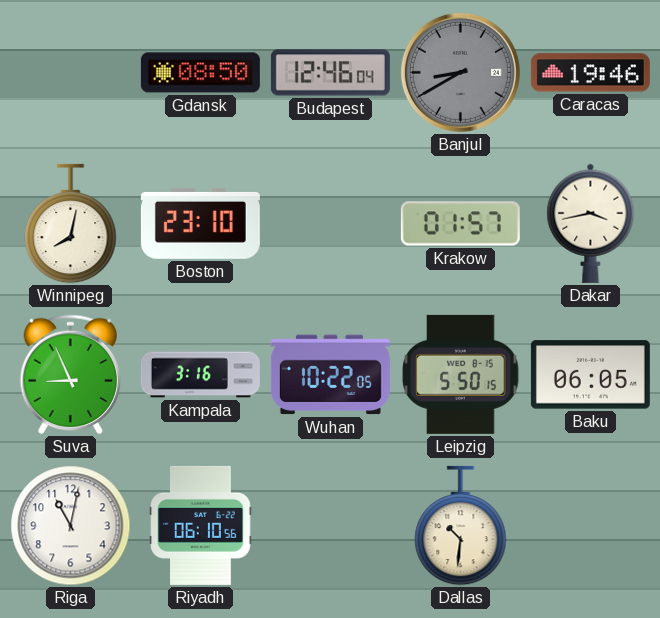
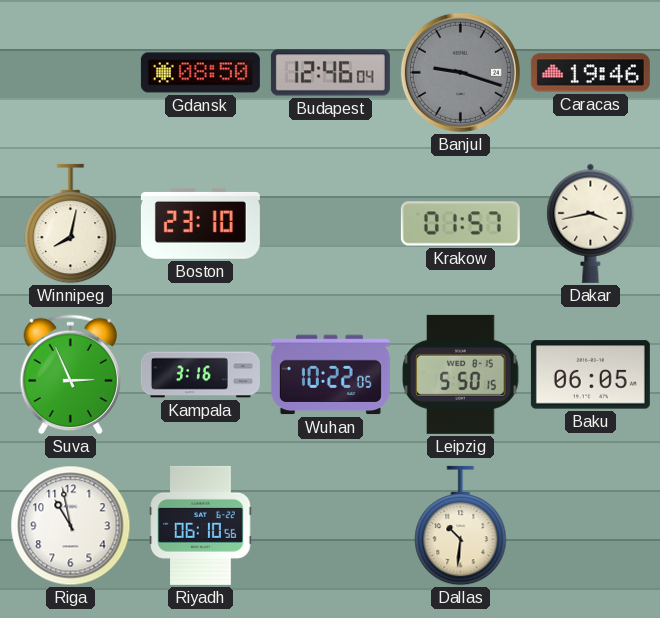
Banjul: 8:40 -> 9:18
Suva: 8:56 -> 2:56
Riga: 11:02 -> 10:58
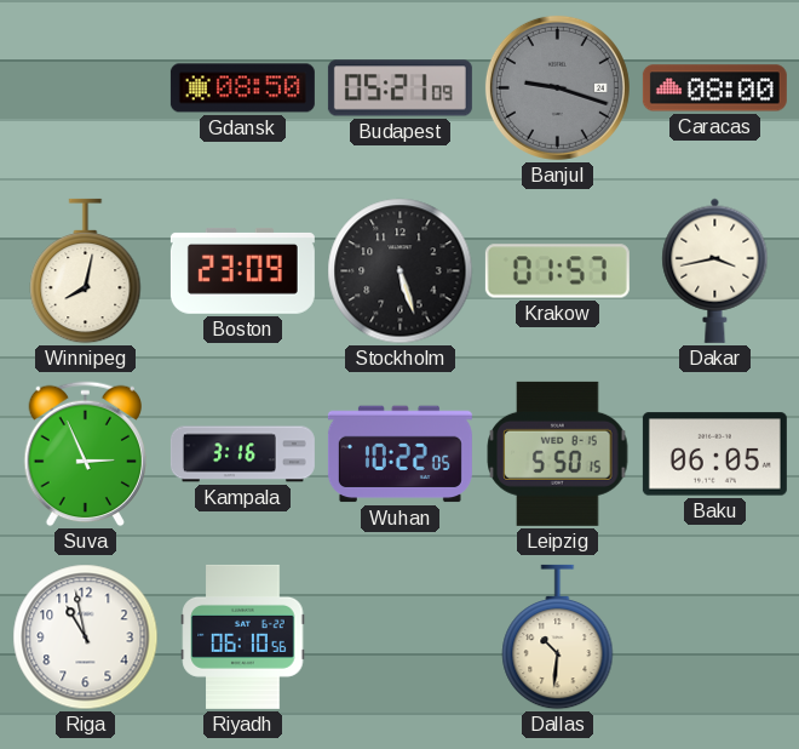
Budapest: 12:46 -> 05:21
Caracas: 19:46 -> 08:00
Boston: 23:10 -> 23:09
Stockholm: none -> 5:27
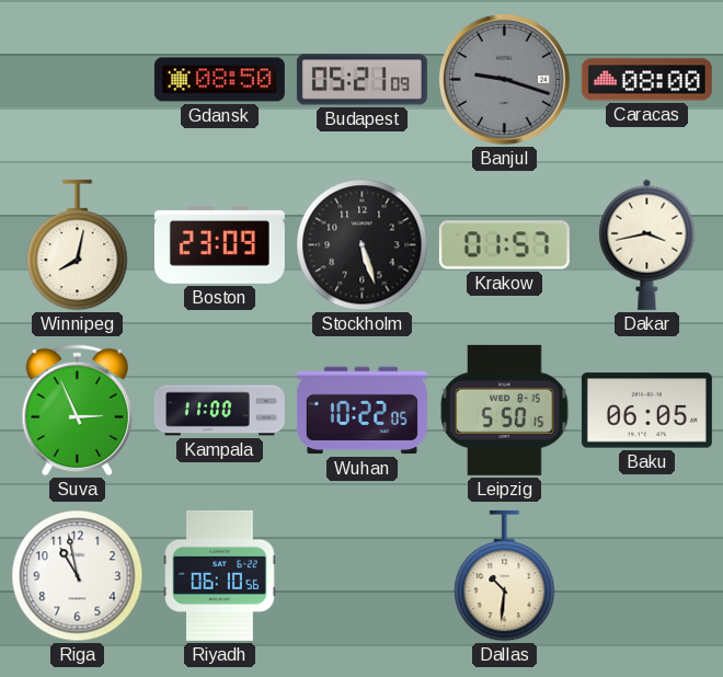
Kampala: 3:16 -> 11:00
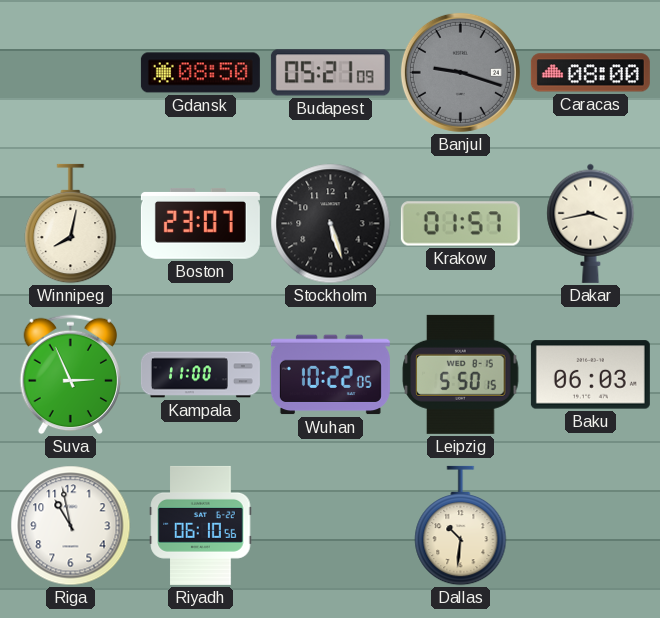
Boston: 23:09 -> 23:07
Baku: 06:05 -> 06:03
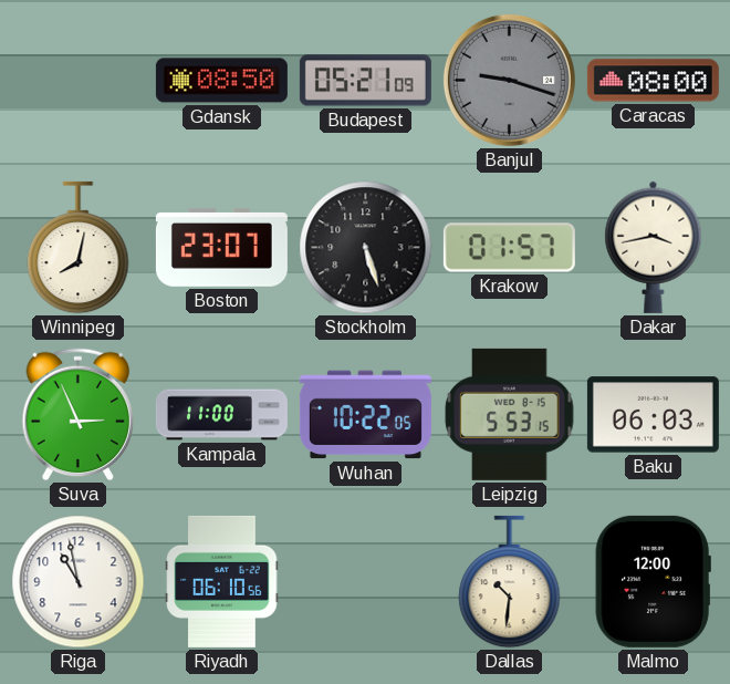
Leipzig: 5:50 -> 5:53
Malmo: none -> 12:00
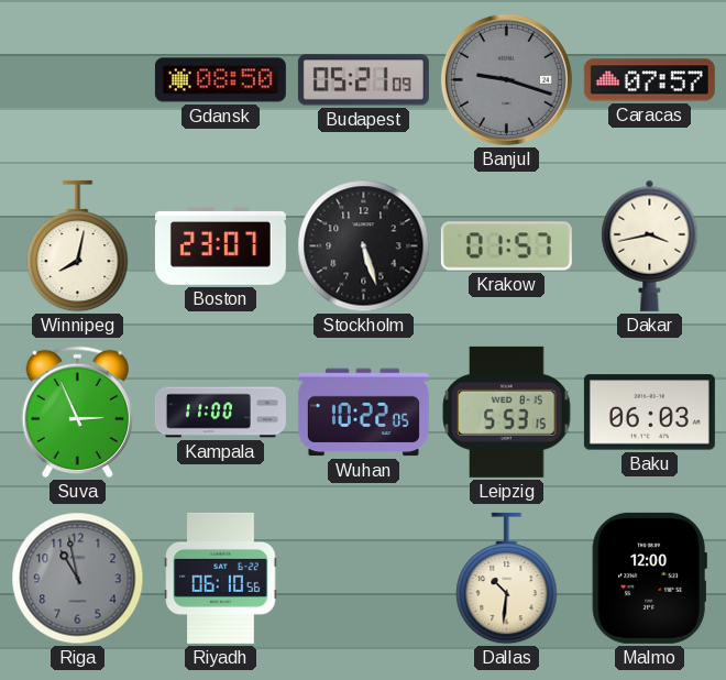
Caracas: 08:00 -> 07:57
Riga dial: white -> grey
